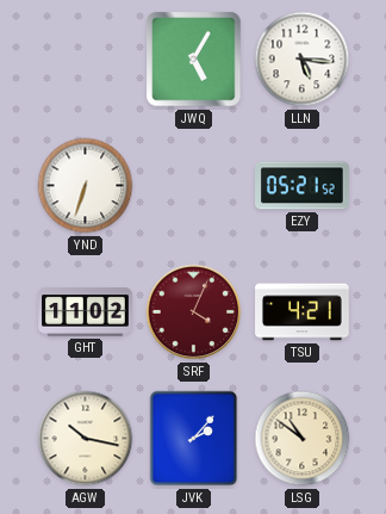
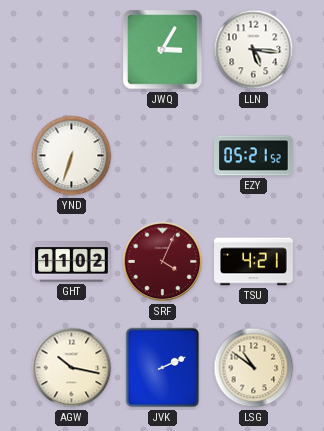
JWQ: 5:05 -> 3:05
JVK: 2:07 -> 2:11
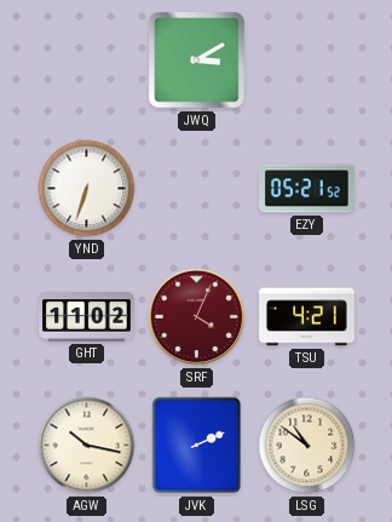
JWQ: 3:05 -> 3:10
LLN: 5:16 -> none
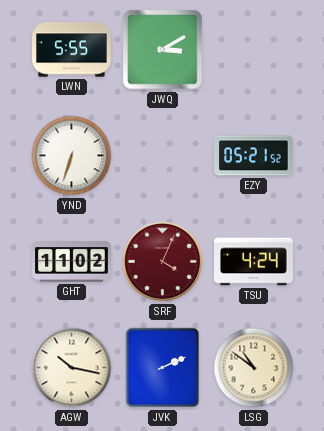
LWN: none -> 5:55
TSU: 4:21 -> 4:24
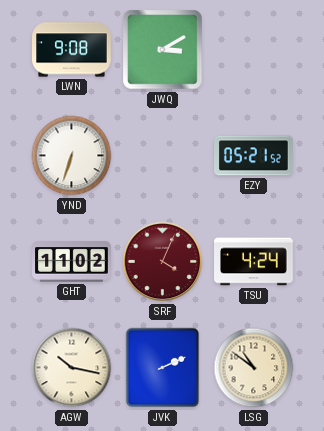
LWN: 5:55 -> 9:08
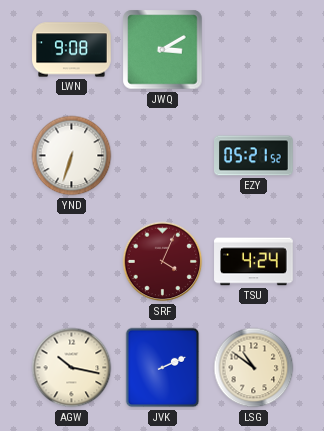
GHT: 11:02 -> none
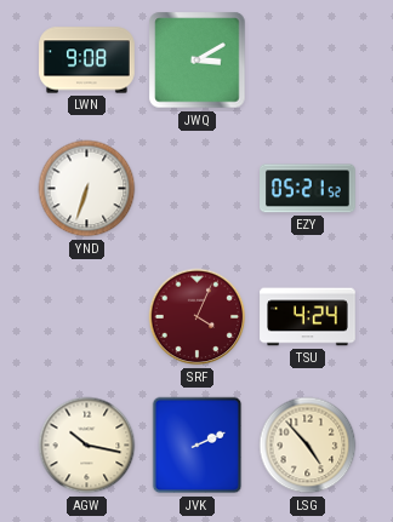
LSG: 10:51 -> 4:53
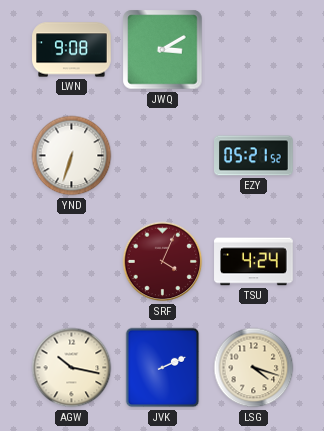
LSG: 4:53 -> 4:18
